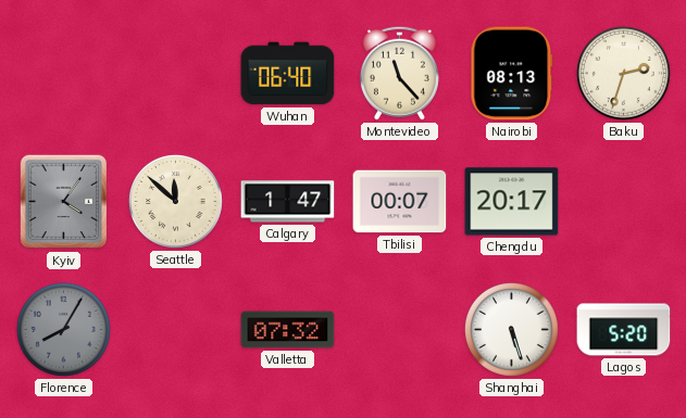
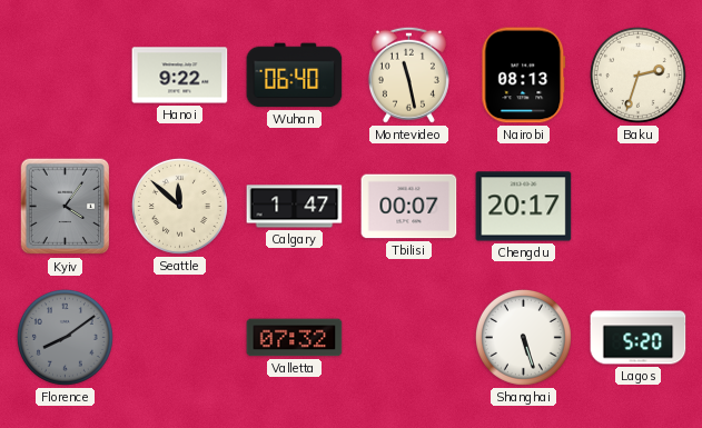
Hanoi: none -> 9:22
Montevideo: 11:23 -> 11:28
Florence: 8:05 -> 8:09
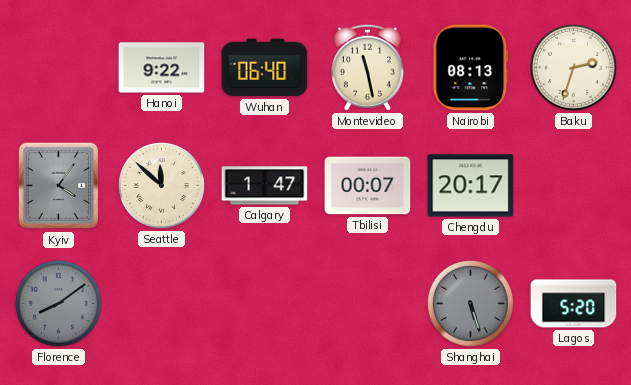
Valletta: 07:32 -> none
Shanghai dial: white -> grey
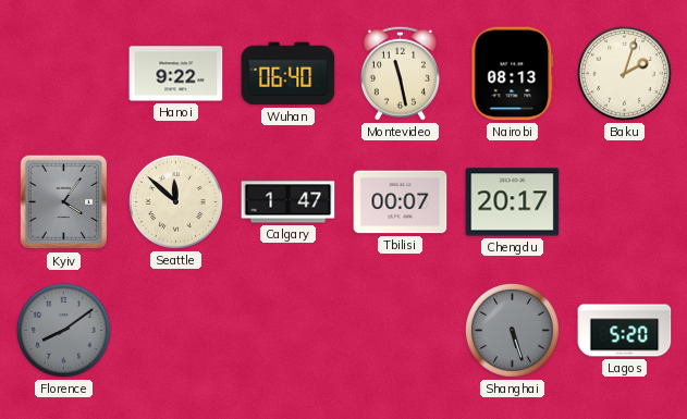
Baku: 2:33 -> 2:03
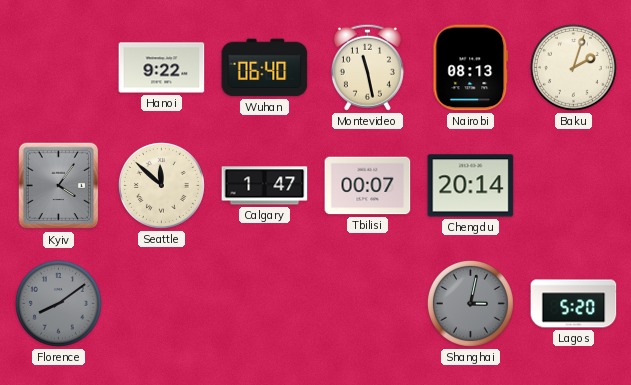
Chengdu: 20:17 -> 20:14
Shanghai: 5:27 -> 3:02
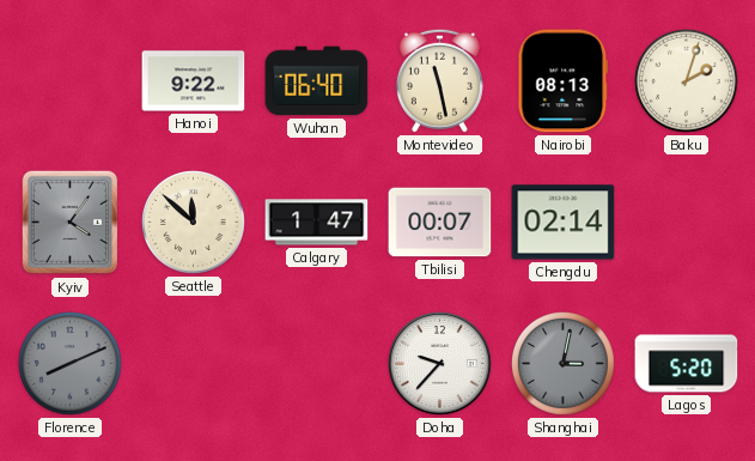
Chengdu: 20:14 -> 02:14
Florence: 8:09 -> 8:11
Doha: none -> 9:37
